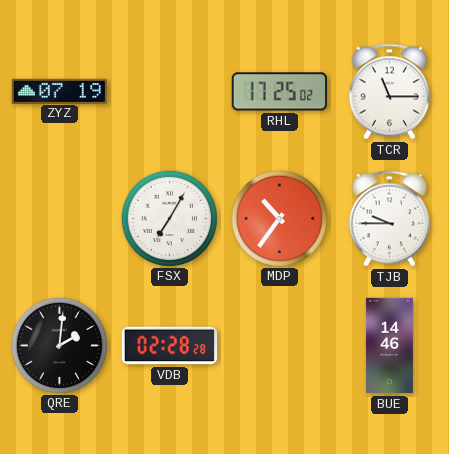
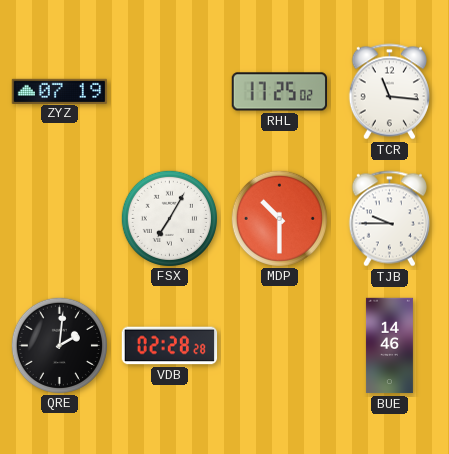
TCR: 11:15 -> 11:16
MDP: 10:36 -> 10:30
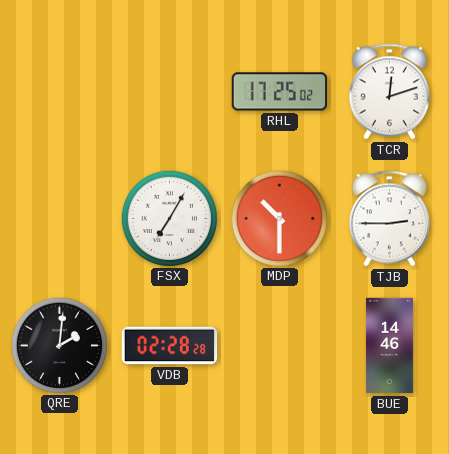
ZYZ: 07:19 -> none
TCR: 11:16 -> 12:12
TJB: 9:45 -> 2:45
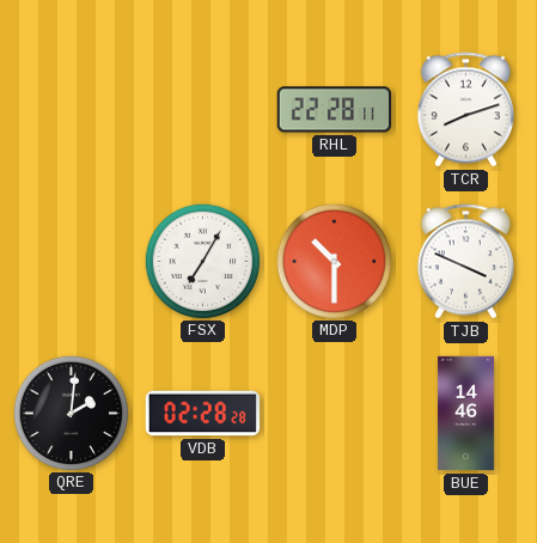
RHL: 17:25 -> 22:28
TCR: 12:12 -> 8:12
TJB: 2:45 -> 3:49
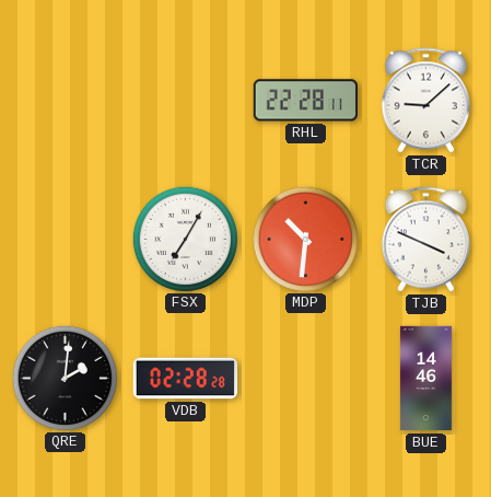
TCR: 8:12 -> 9:08
MDP: 10:30 -> 10:31
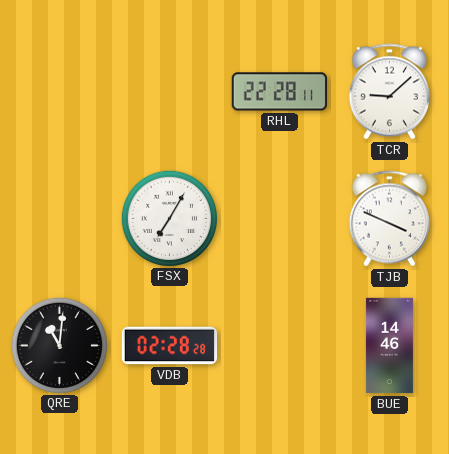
MDP: 10:31 -> none
QRE: 2:01 -> 11:01
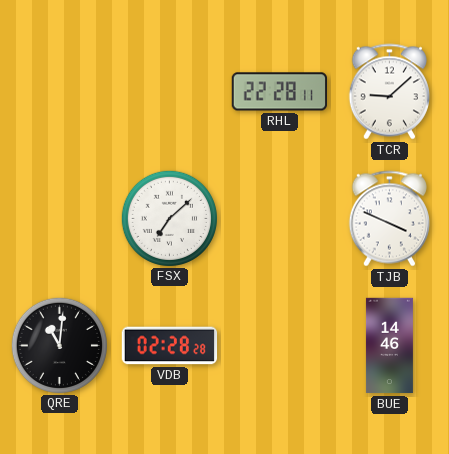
FSX: 7:05 -> 7:08
